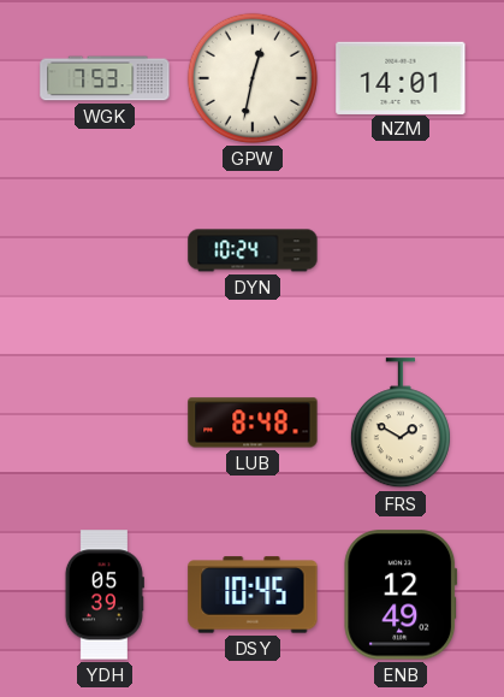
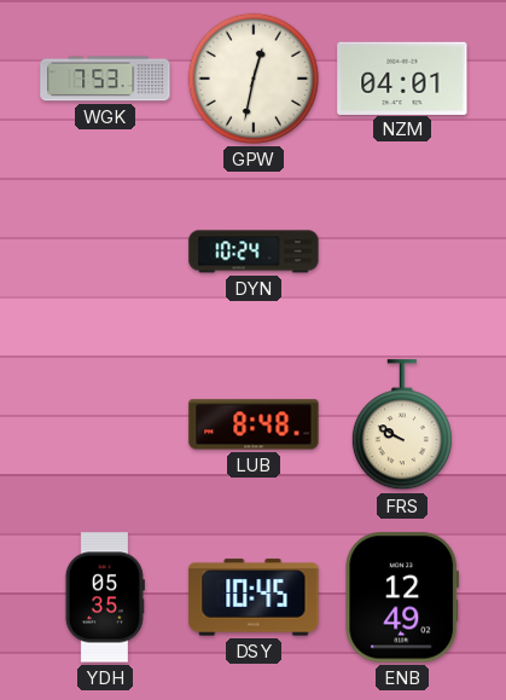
NZM: 14:01 -> 04:01
FRS: 1:50 -> 9:50
YDH: 05:39 -> 05:35
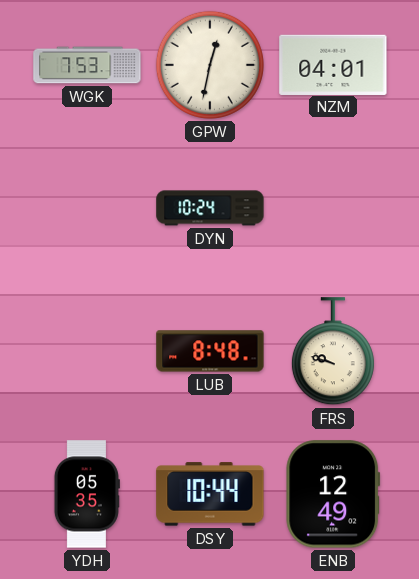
FRS: 9:50 -> 9:48
DSY: 10:45 -> 10:44
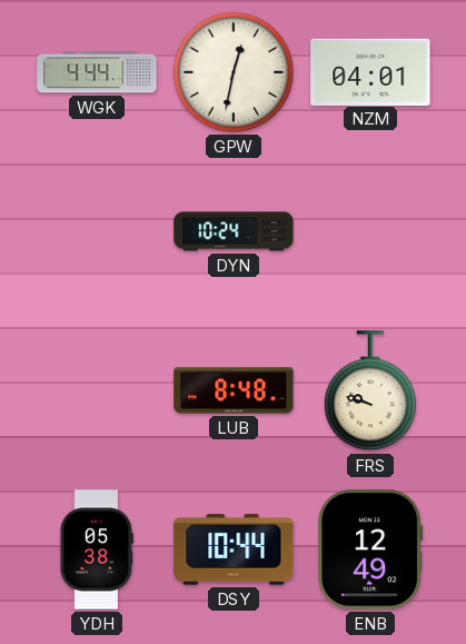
WGK: 7:53 -> 4:44
YDH: 05:35 -> 05:38
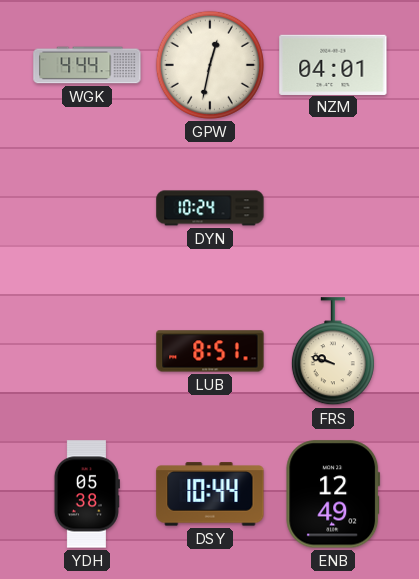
LUB: 8:48 -> 8:51
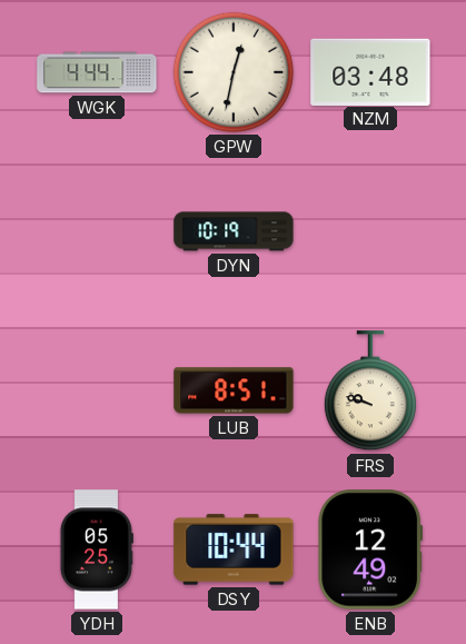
NZM: 04:01 -> 03:48
DYN: 10:24 -> 10:19
YDH: 05:38 -> 05:25
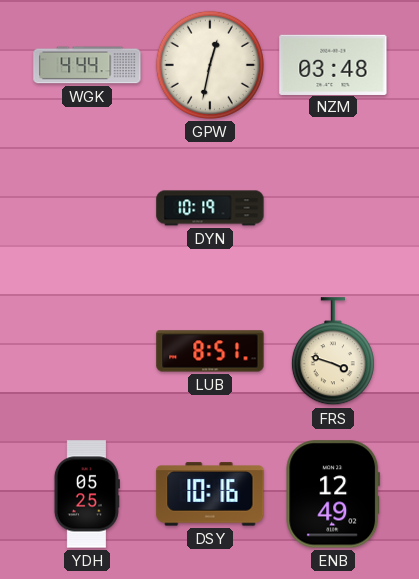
FRS: 9:48 -> 3:48
DSY: 10:44 -> 10:16
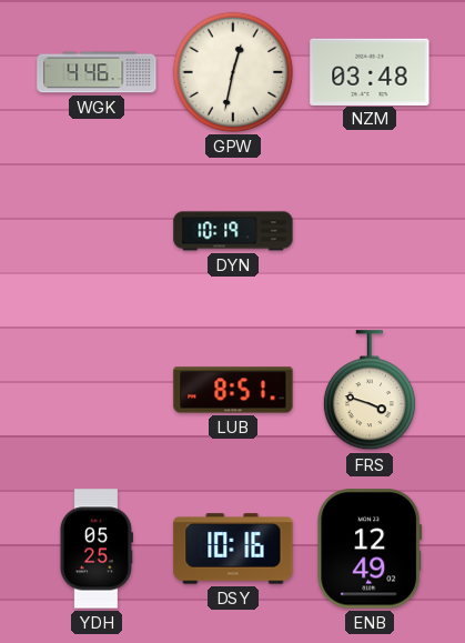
WGK: 4:44 -> 4:46
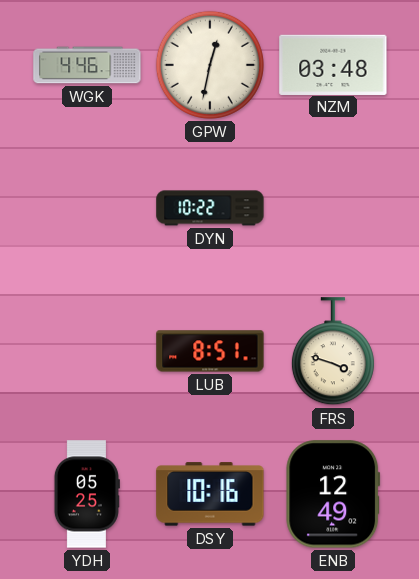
DYN: 10:19 -> 10:22
